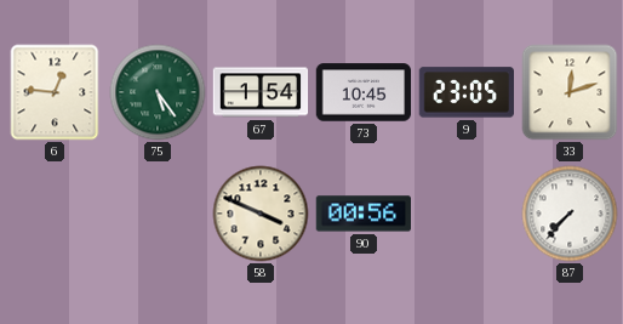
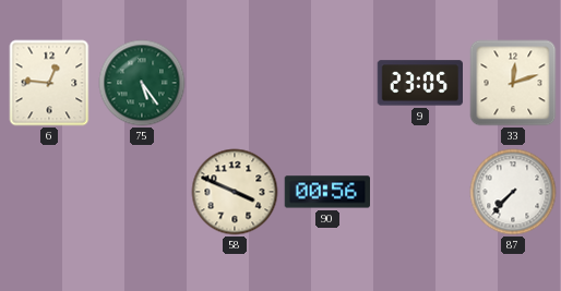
67: 1:54 -> none
73: 10:45 -> none
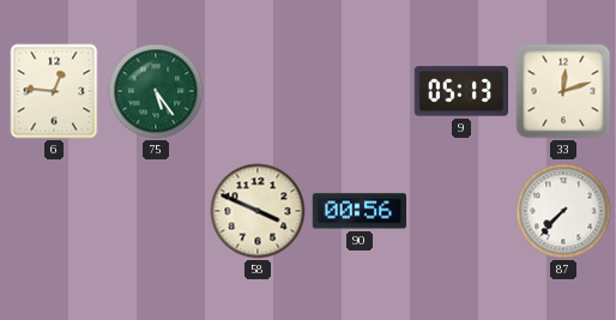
9: 23:05 -> 05:13
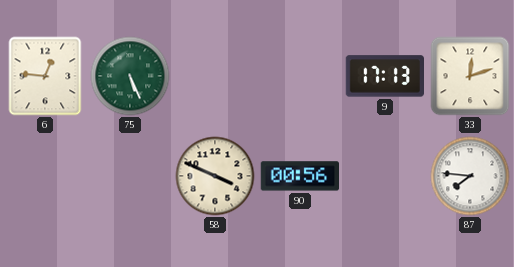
75: 5:24 -> 5:26
9: 05:13 -> 17:13
87: 7:37 -> 7:46
